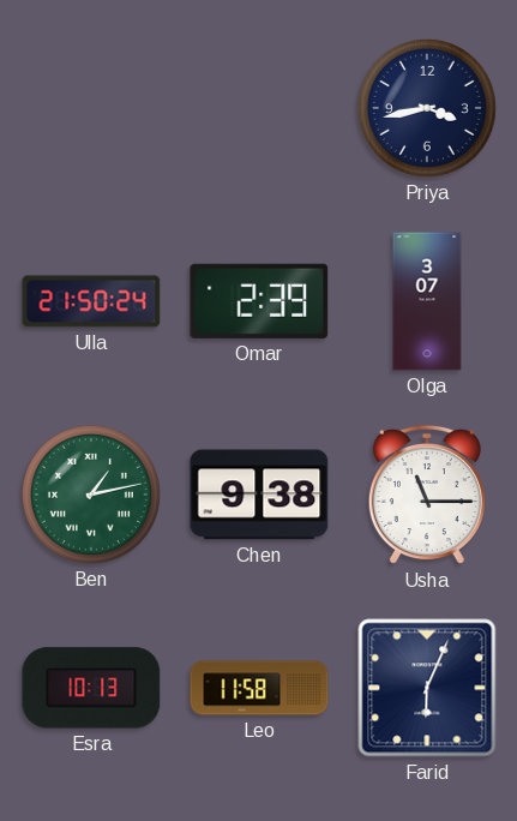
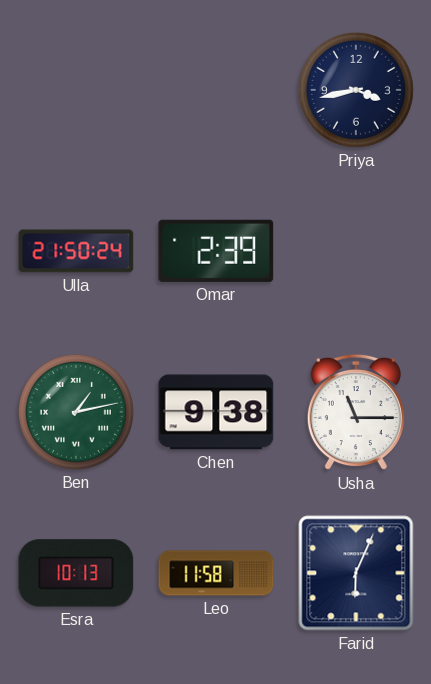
Olga: 3:07 -> none
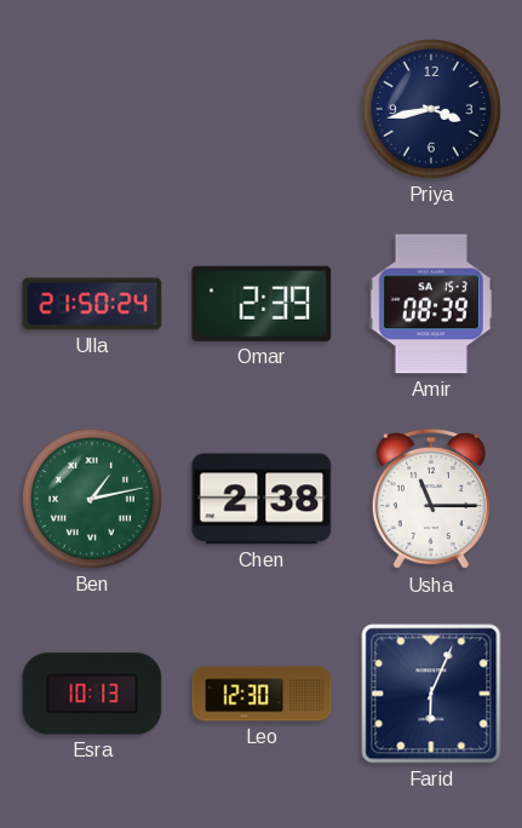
Amir: none -> 08:39
Chen: 9:38 -> 2:38
Leo: 11:58 -> 12:30
